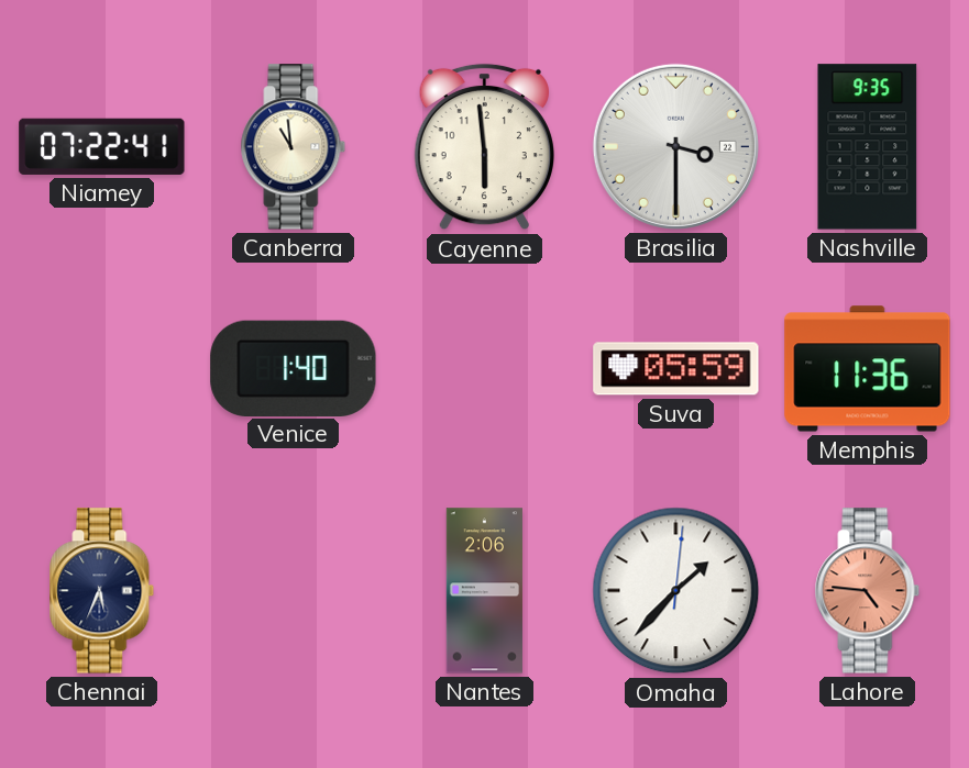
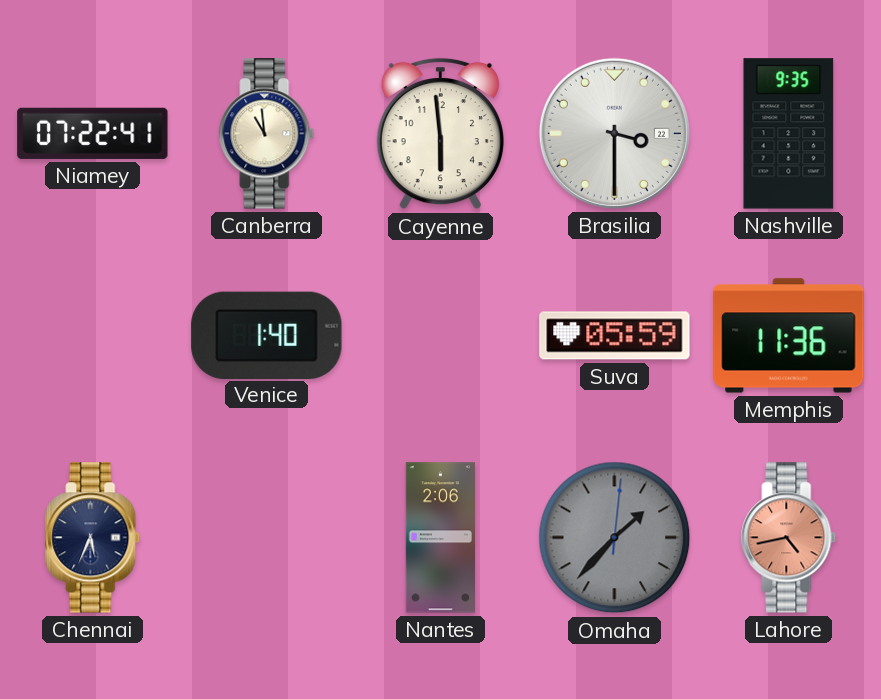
Omaha dial: white -> grey
Lahore: 4:46 -> 4:43
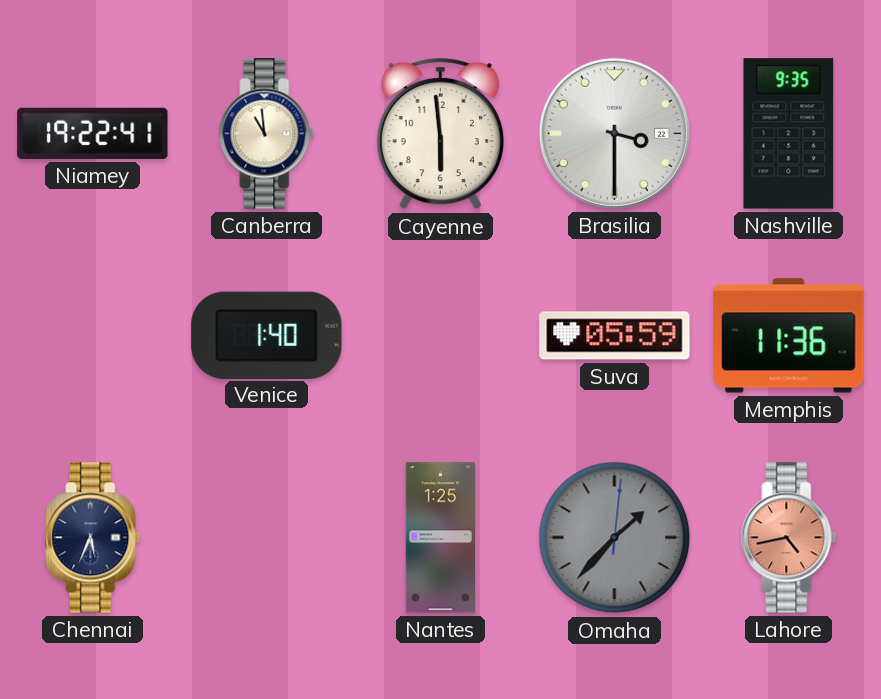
Niamey: 07:22 -> 19:22
Nantes: 2:06 -> 1:25
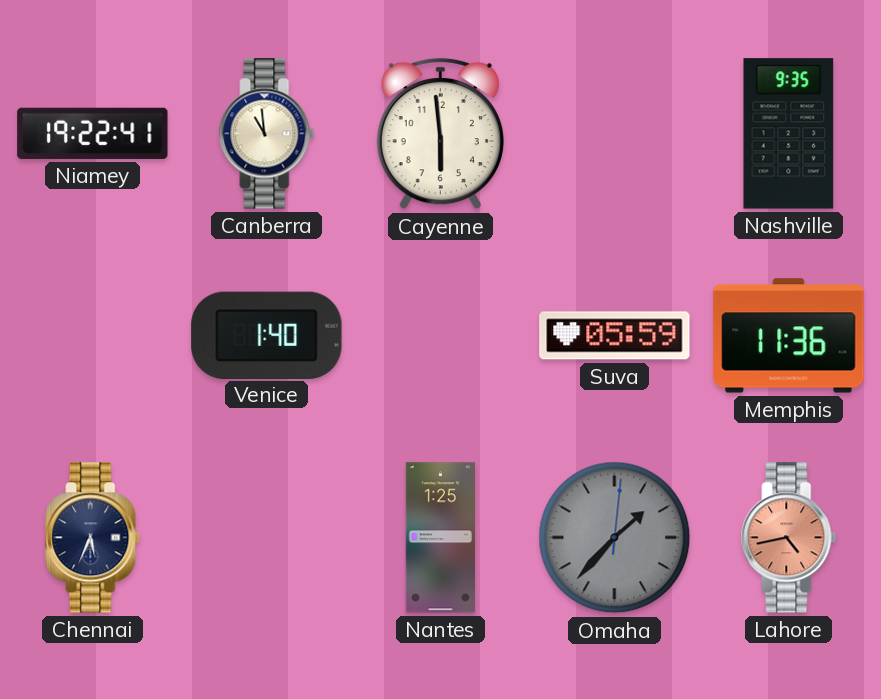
Brasilia: 3:30 -> none
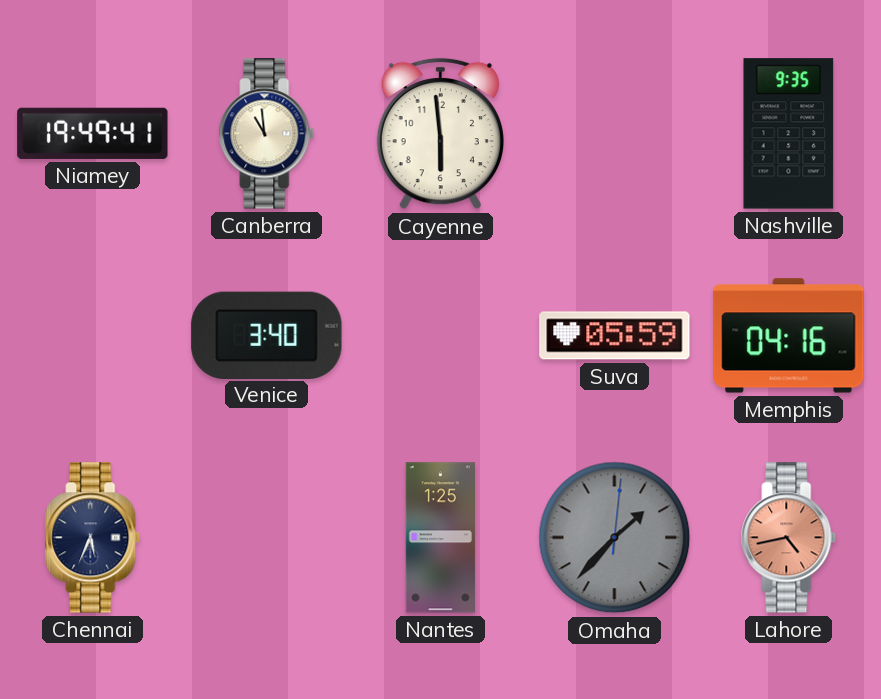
Niamey: 19:22 -> 19:49
Venice: 1:40 -> 3:40
Memphis: 11:36 -> 04:16
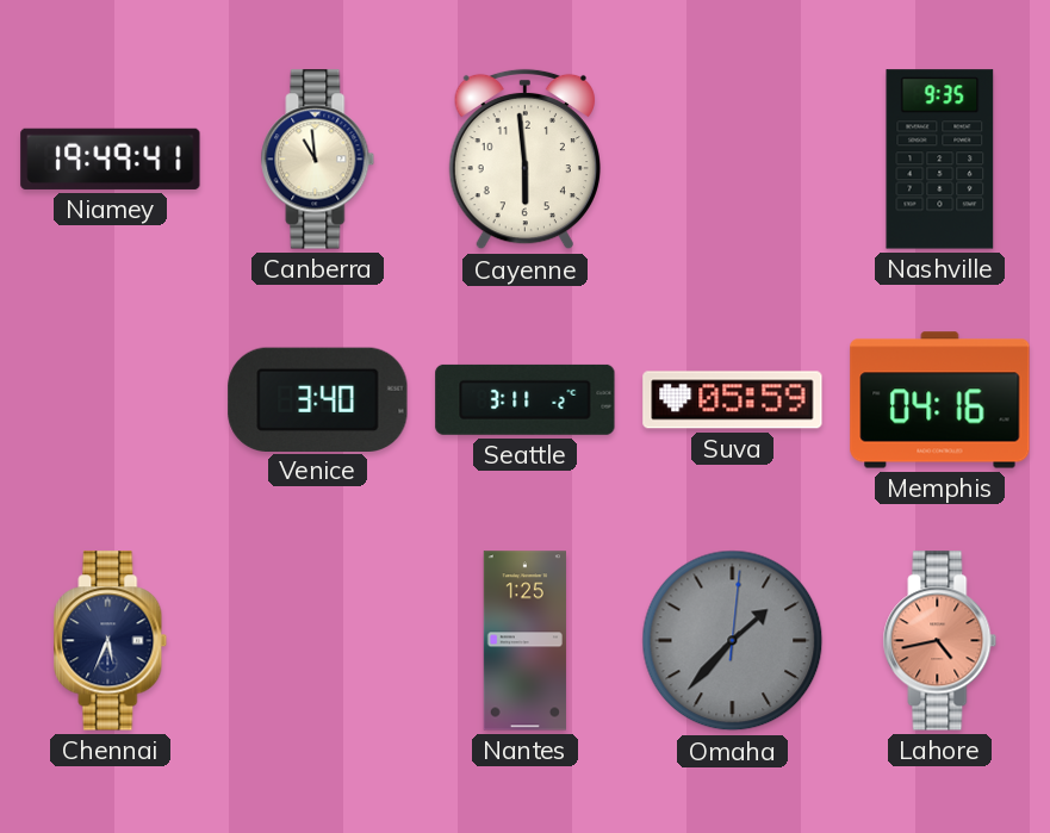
Seattle: none -> 3:11
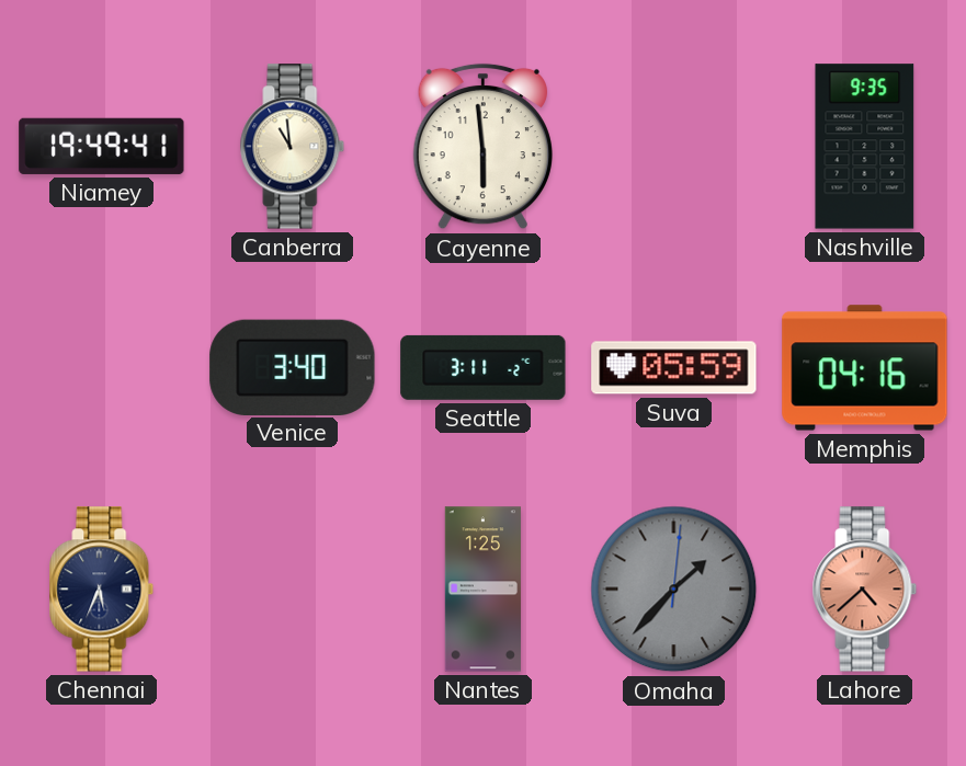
Lahore: 4:43 -> 4:38
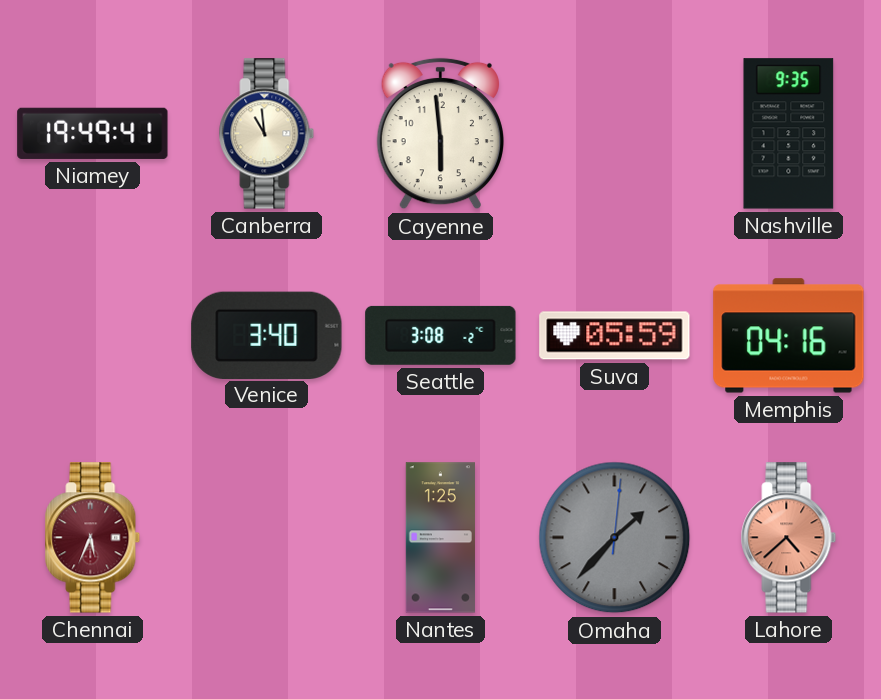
Seattle: 3:11 -> 3:08
Chennai dial: navy -> burgundy
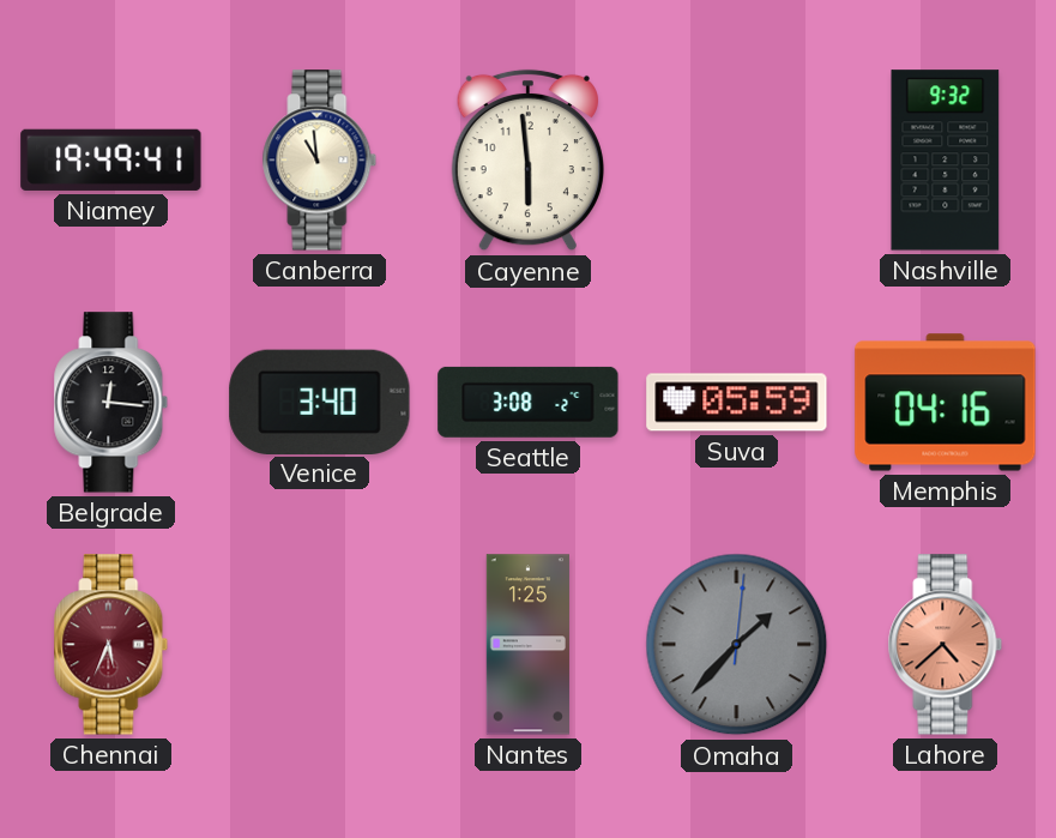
Nashville: 9:35 -> 9:32
Belgrade: none -> 12:16
